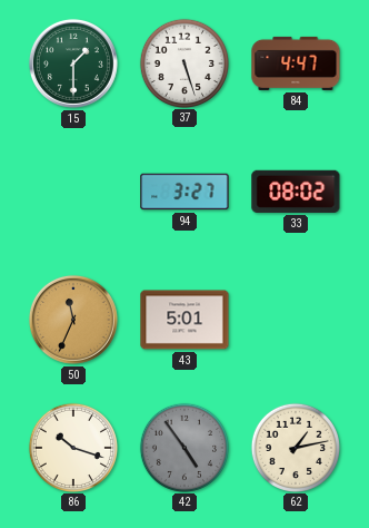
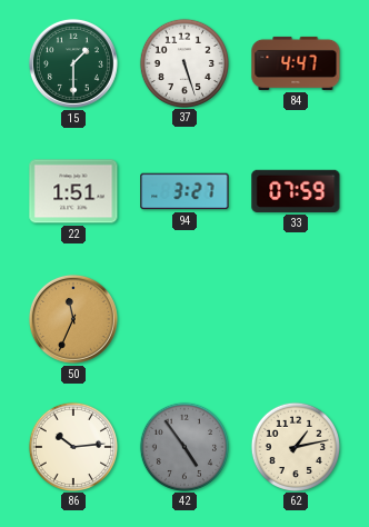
22: none -> 1:51
33: 08:02 -> 07:59
43: 5:01 -> none
86: 10:18 -> 10:14
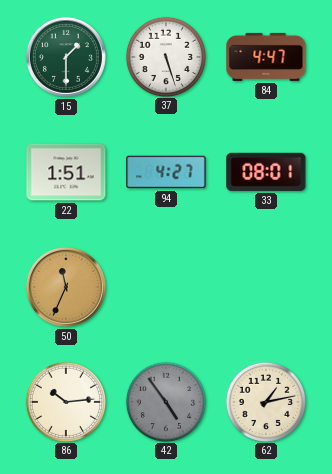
94: 3:27 -> 4:27
33: 07:59 -> 08:01
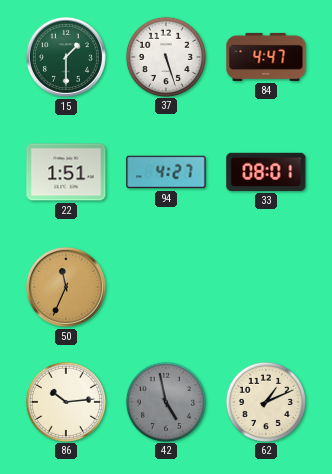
42: 4:54 -> 4:58
62: 1:13 -> 1:11
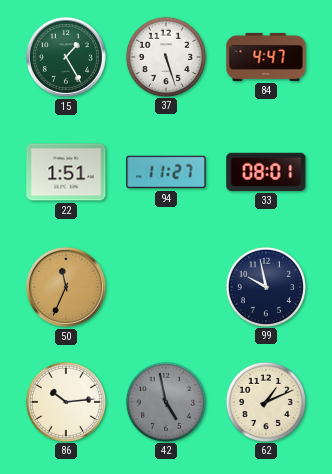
15: 1:30 -> 1:25
94: 4:27 -> 11:27
99: none -> 9:58
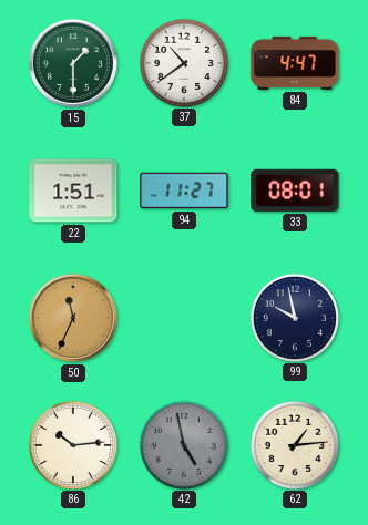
15: 1:25 -> 1:30
37: 5:27 -> 10:39
62: 1:11 -> 1:14
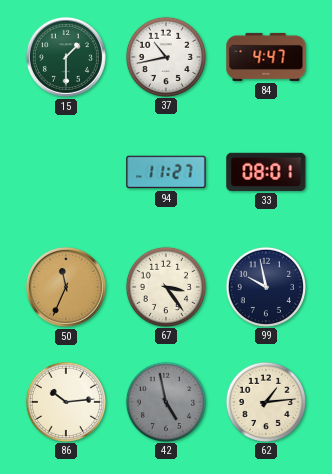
37: 10:39 -> 10:43
22: 1:51 -> none
67: none -> 3:24
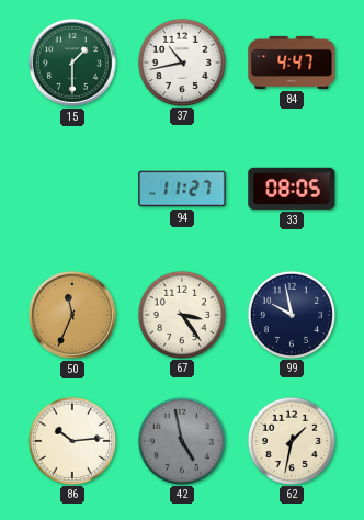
33: 08:01 -> 08:05
62: 1:14 -> 1:32
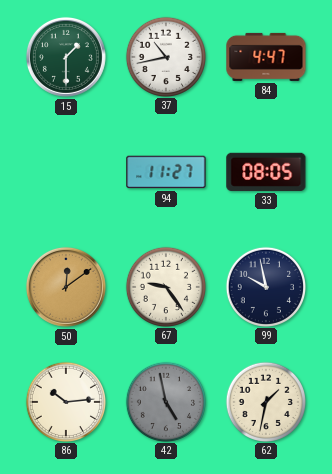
50: 11:34 -> 12:09
67: 3:24 -> 9:24
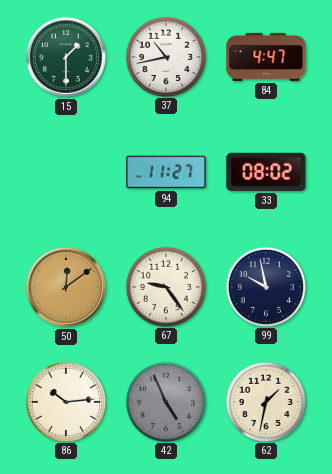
33: 08:05 -> 08:02
42: 4:58 -> 4:56
